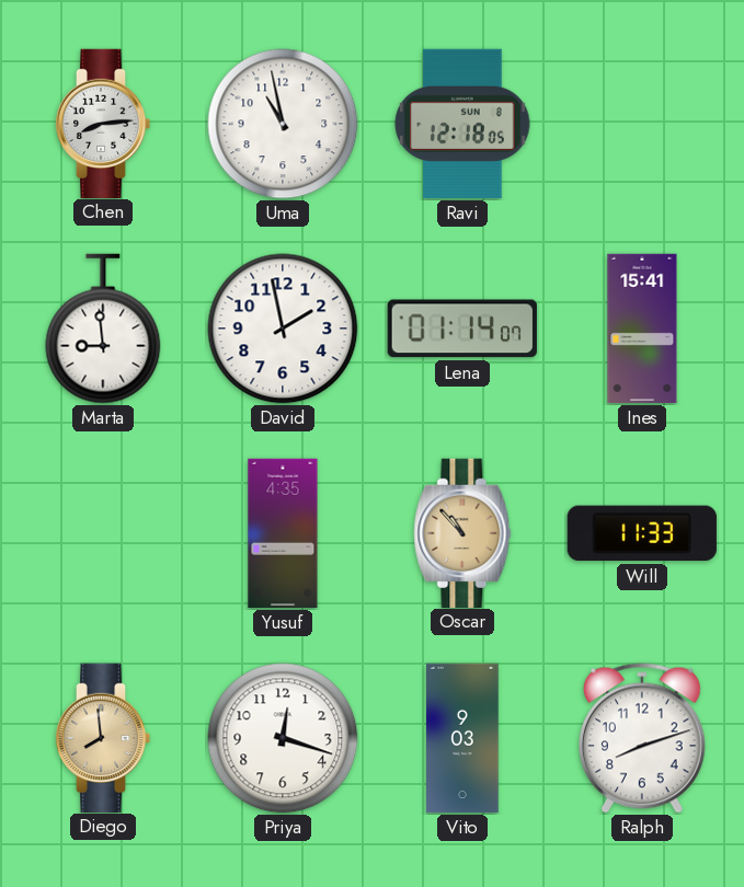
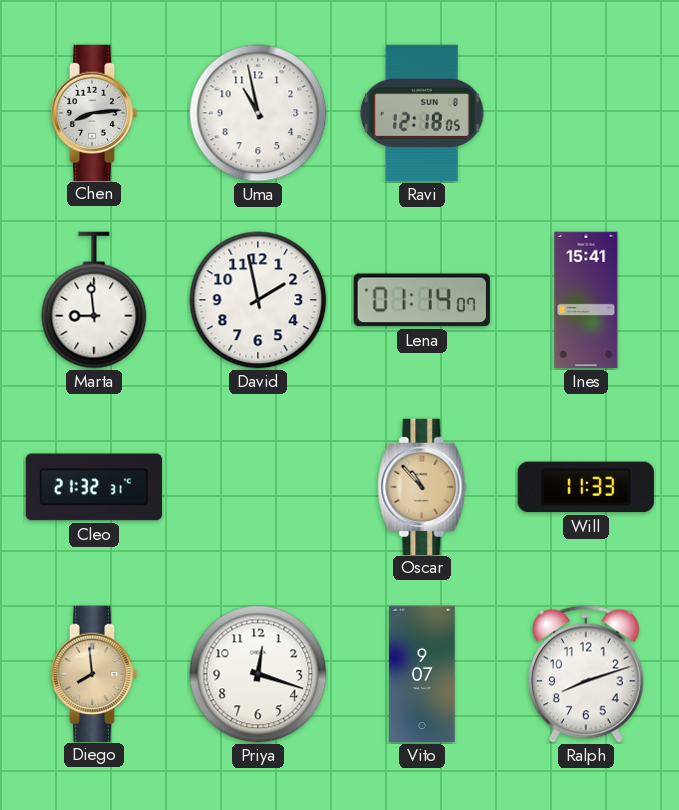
Cleo: none -> 21:32
Yusuf: 4:35 -> none
Vito: 9:03 -> 9:07
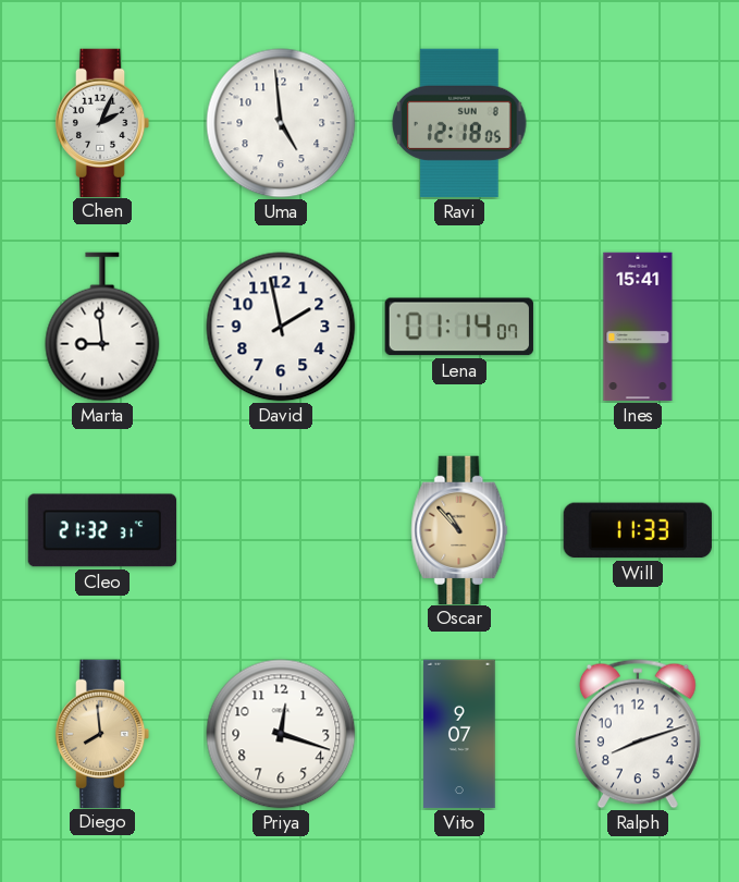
Chen: 8:14 -> 2:04
Uma: 10:58 -> 4:59
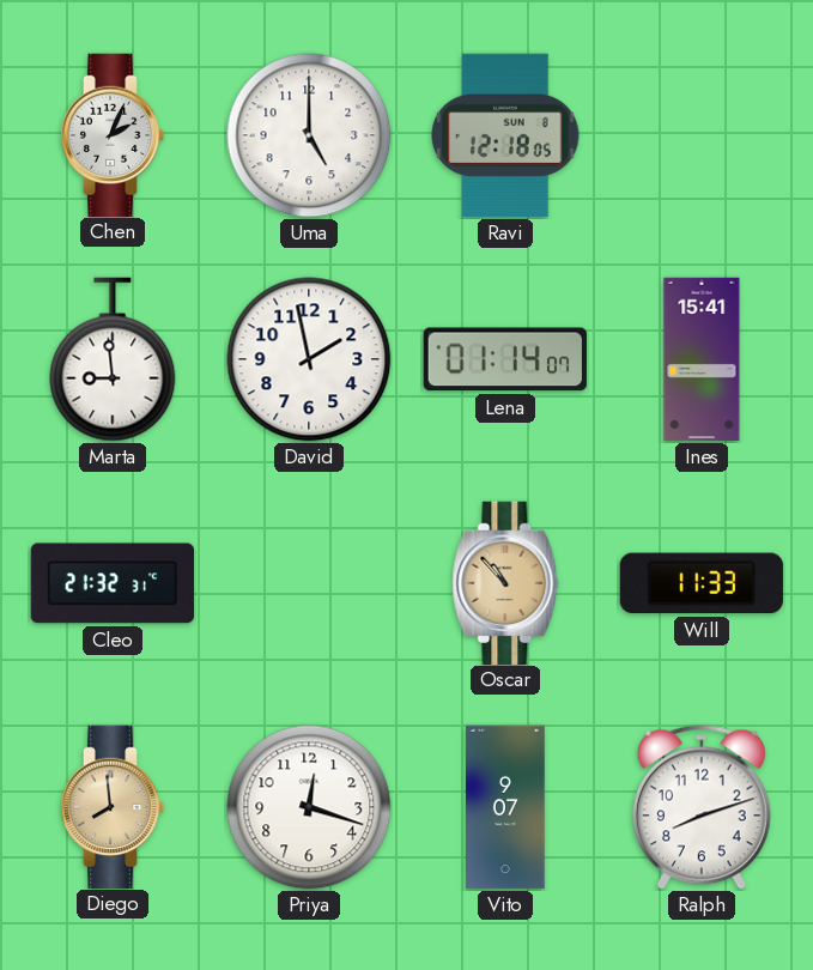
Uma: 4:59 -> 5:00
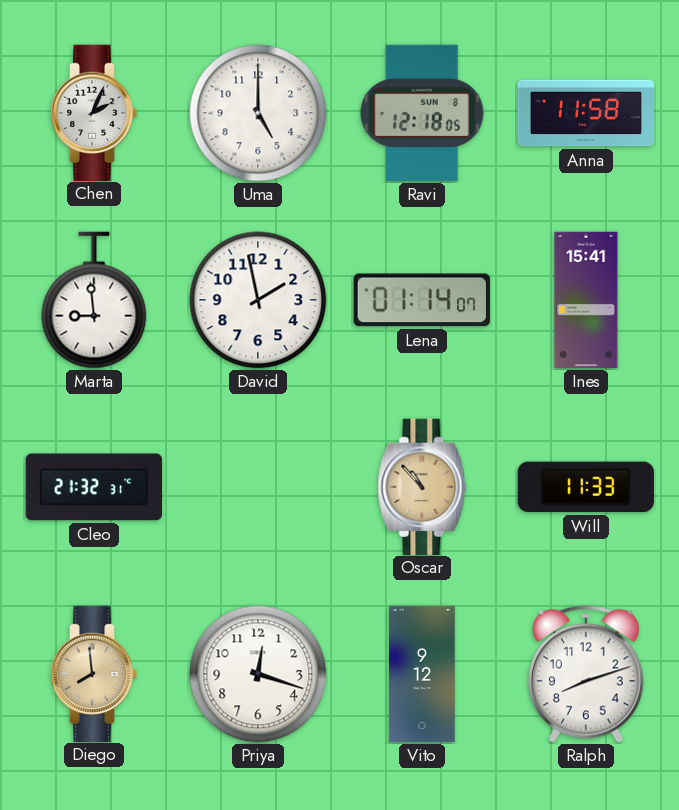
Anna: none -> 11:58
Vito: 9:07 -> 9:12
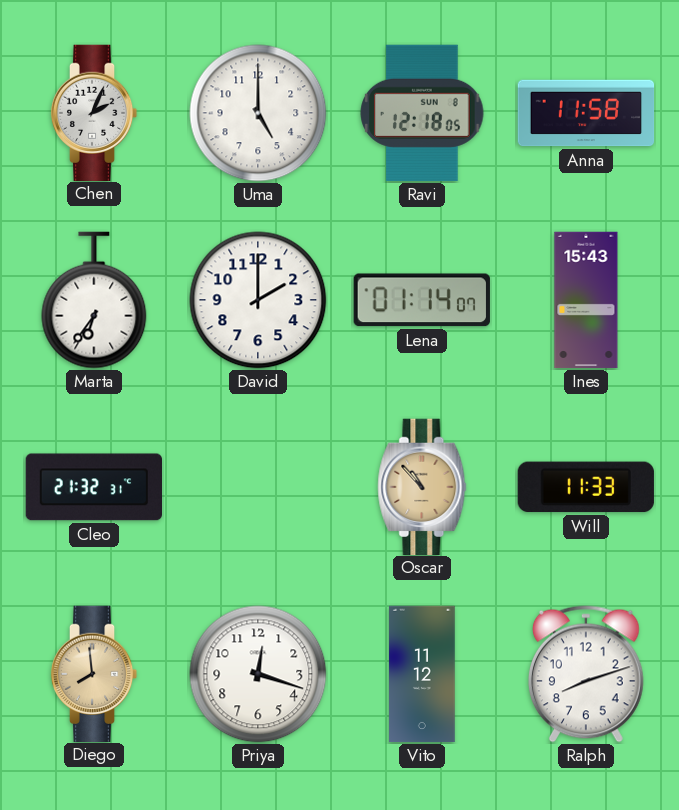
Marta: 8:59 -> 6:36
David: 1:58 -> 2:00
Ines: 15:41 -> 15:43
Vito: 9:12 -> 11:12
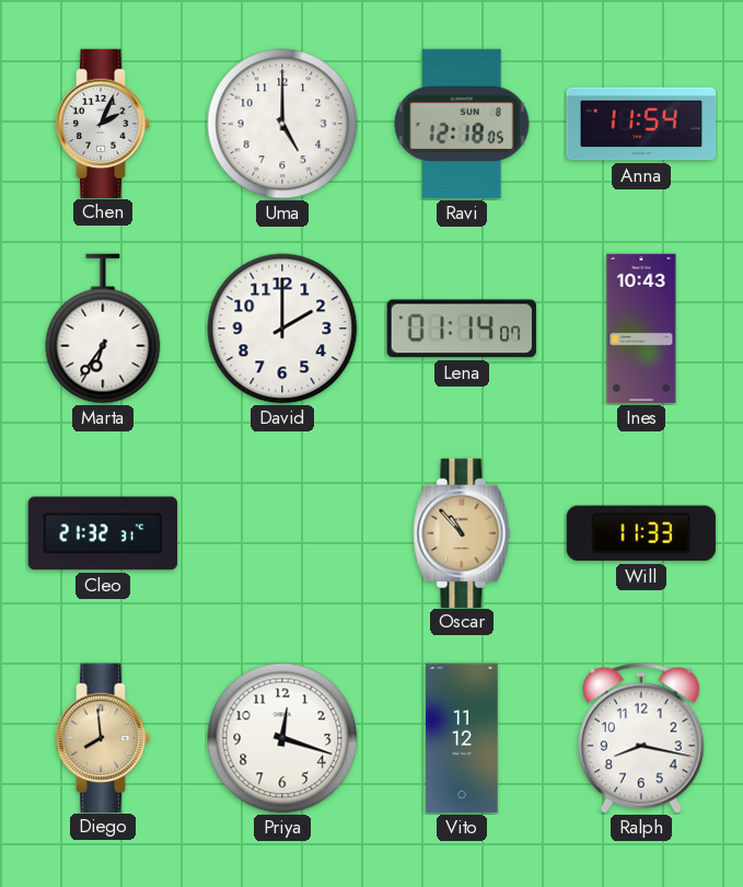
Anna: 11:58 -> 11:54
Ines: 15:43 -> 10:43
Ralph: 8:12 -> 8:17
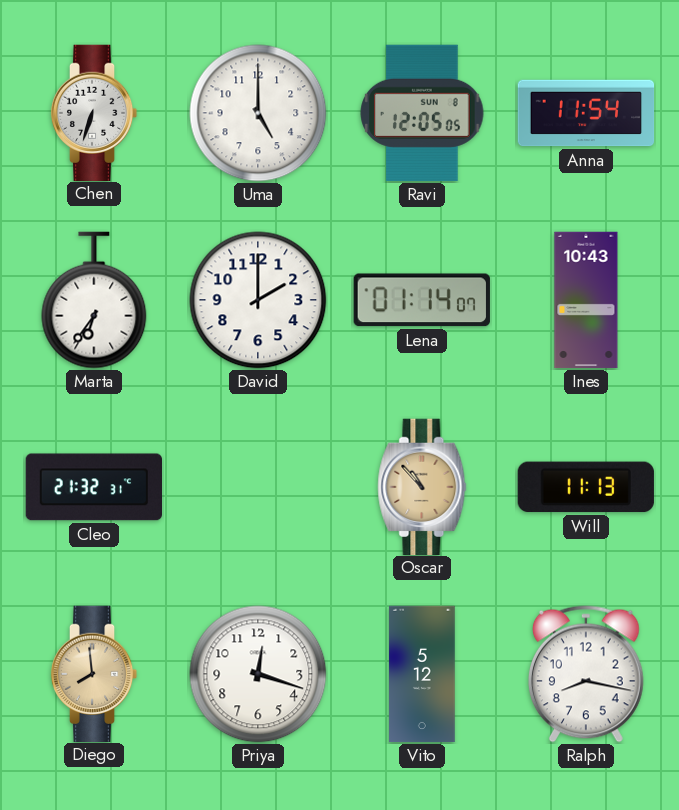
Chen: 2:04 -> 6:33
Ravi: 12:18 -> 12:05
Will: 11:33 -> 11:13
Vito: 11:12 -> 5:12
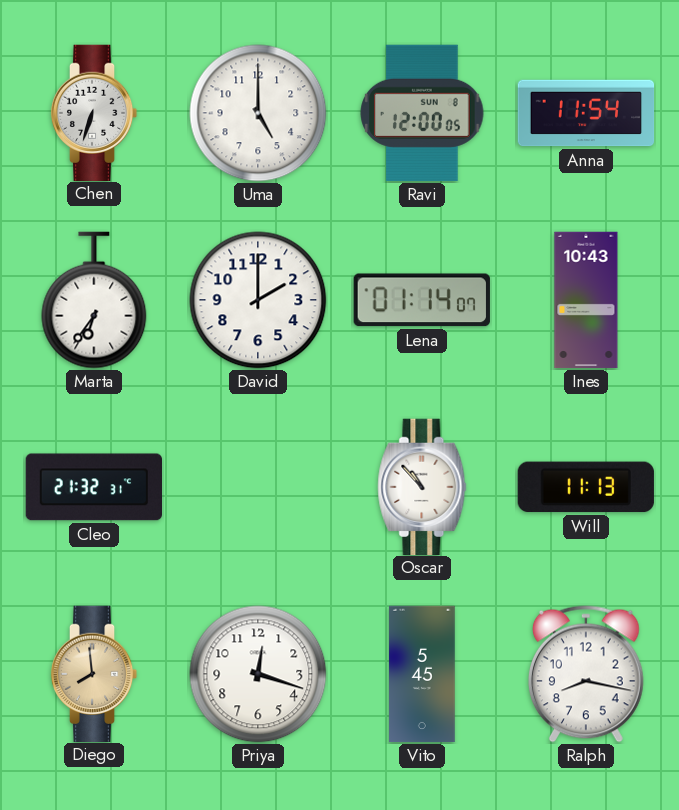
Ravi: 12:05 -> 12:00
Oscar dial: champagne -> white
Vito: 5:12 -> 5:45
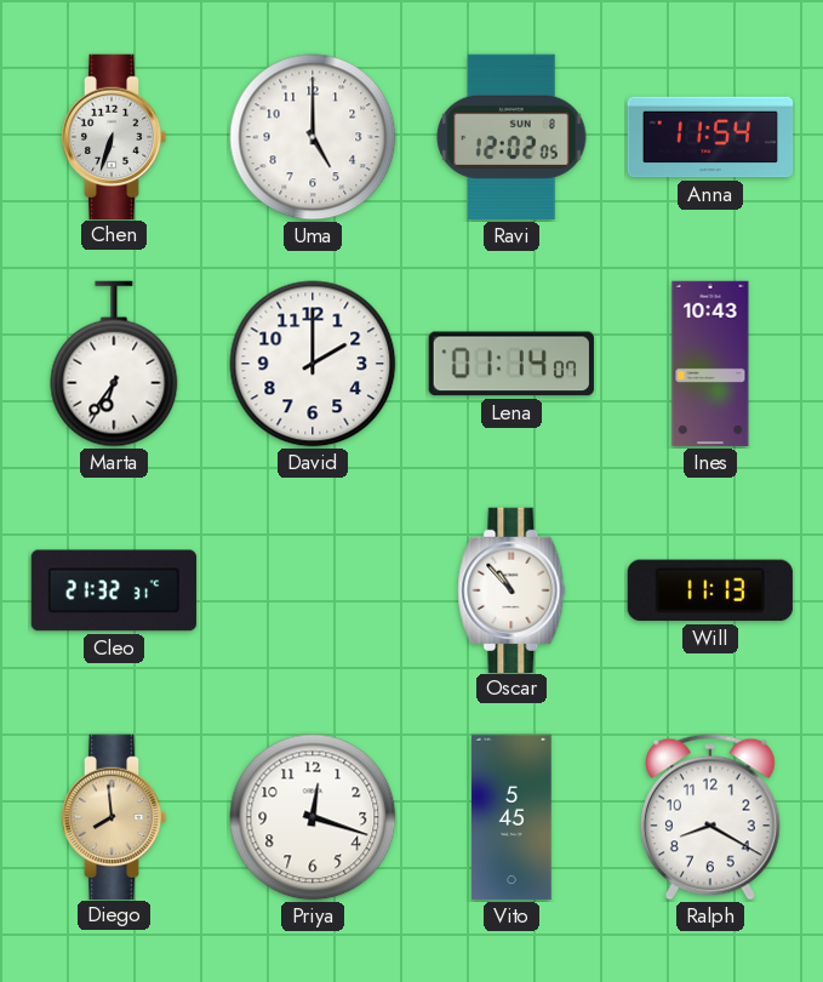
Ravi: 12:00 -> 12:02
Ralph: 8:17 -> 8:20
